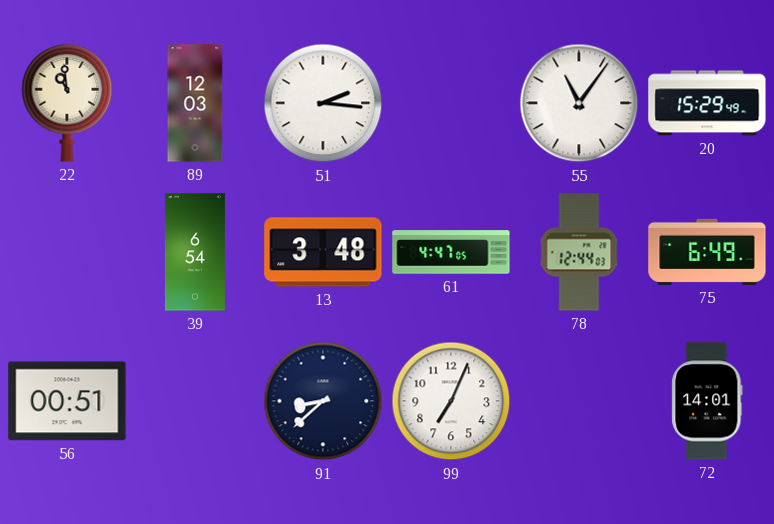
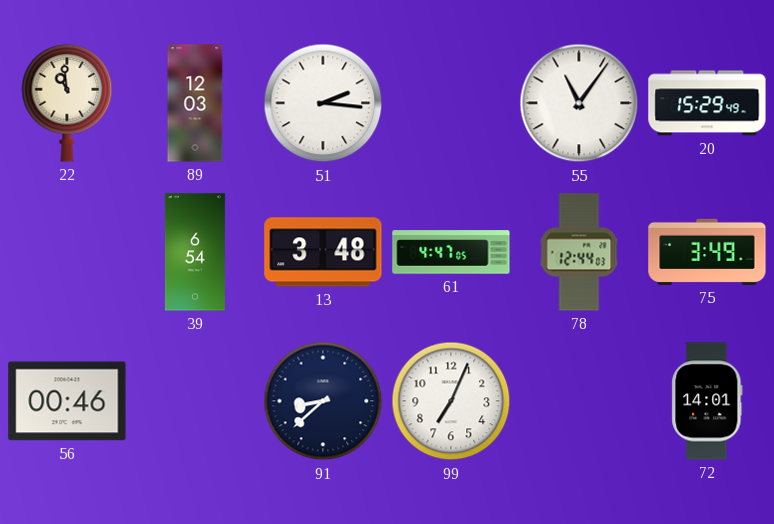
75: 6:49 -> 3:49
56: 00:51 -> 00:46
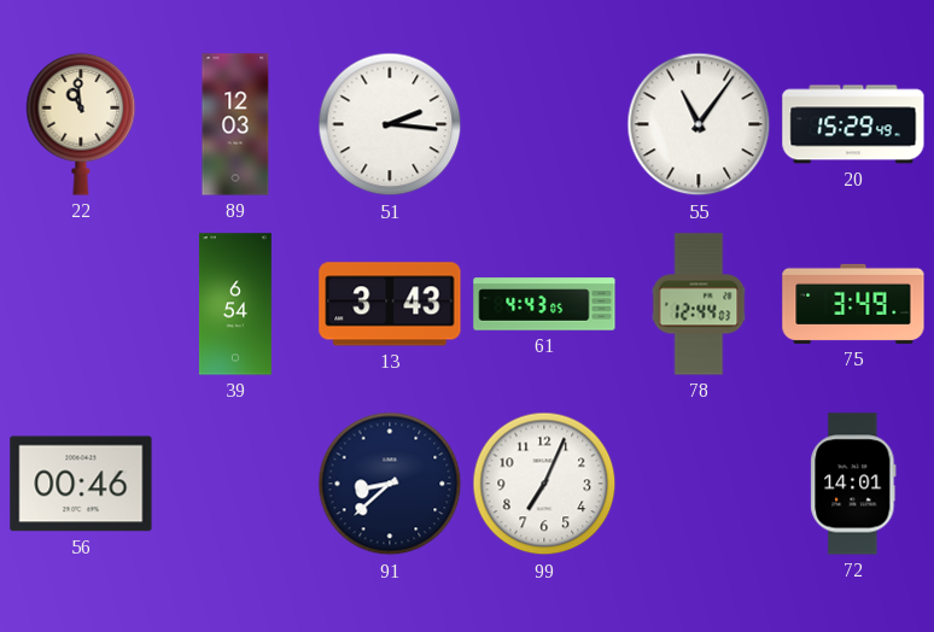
13: 3:48 -> 3:43
61: 4:47 -> 4:43
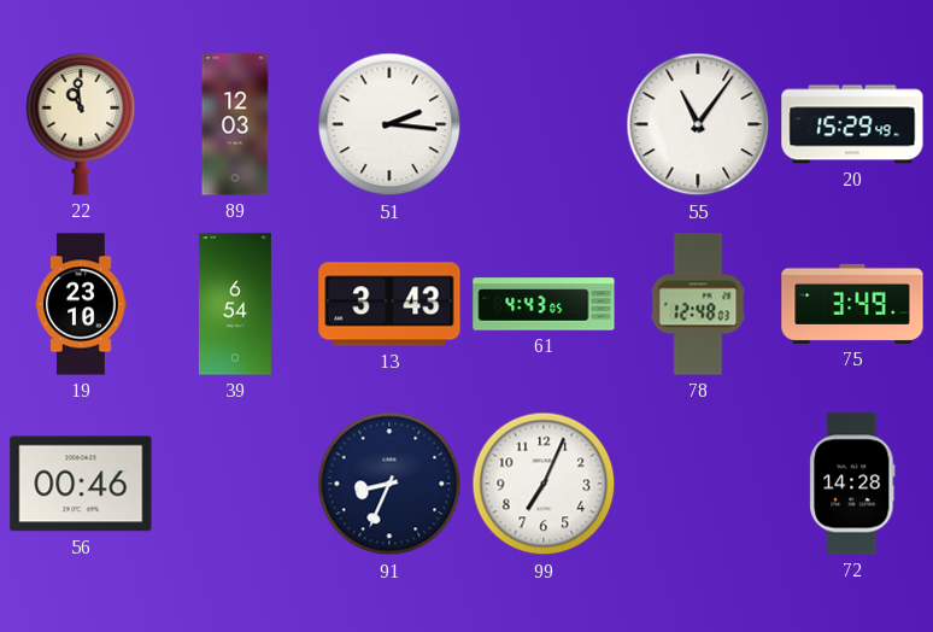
19: none -> 23:10
78: 12:44 -> 12:48
91: 8:38 -> 8:34
72: 14:01 -> 14:28
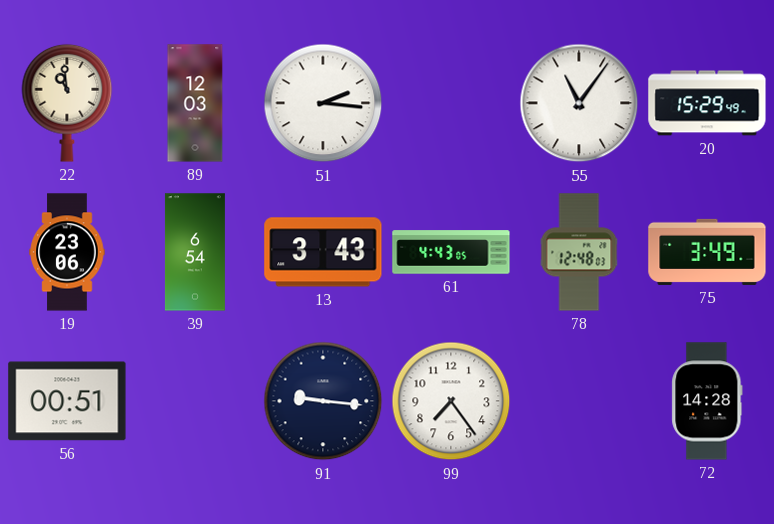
19: 23:10 -> 23:06
56: 00:46 -> 00:51
91: 8:34 -> 9:16
99: 7:04 -> 7:24
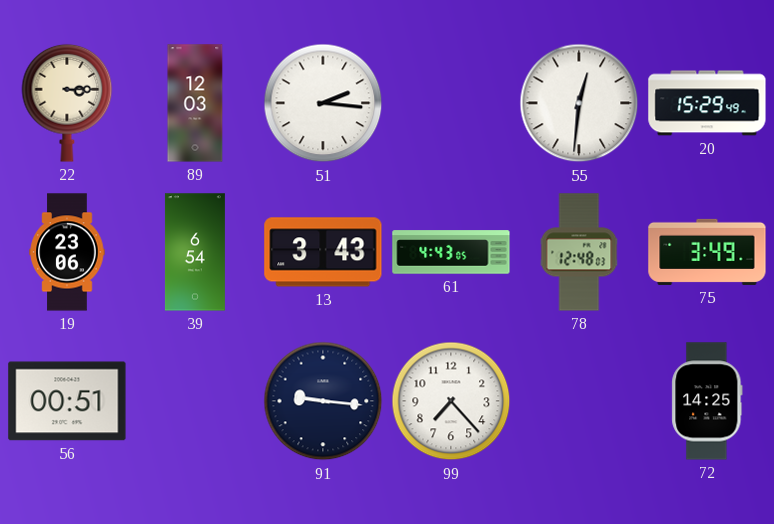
22: 10:59 -> 3:15
55: 11:06 -> 12:31
99: 7:24 -> 7:23
72: 14:28 -> 14:25
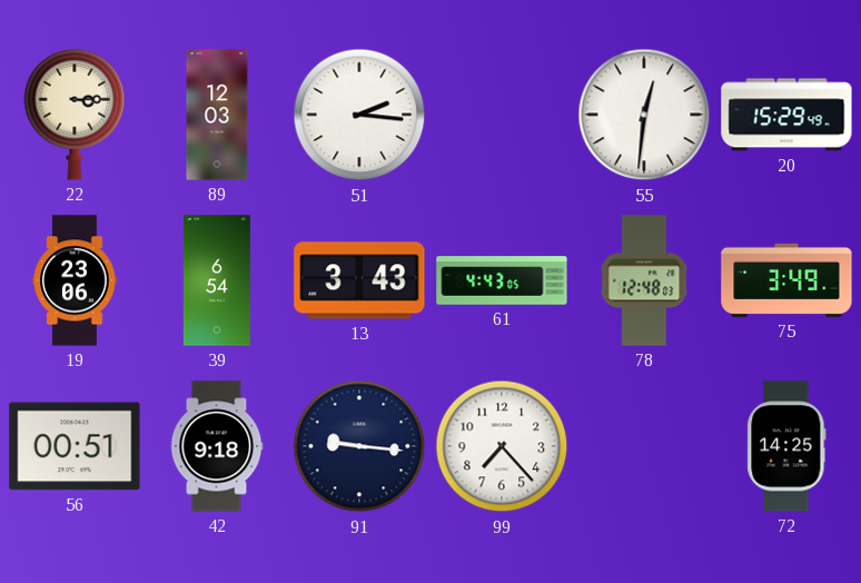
42: none -> 9:18
